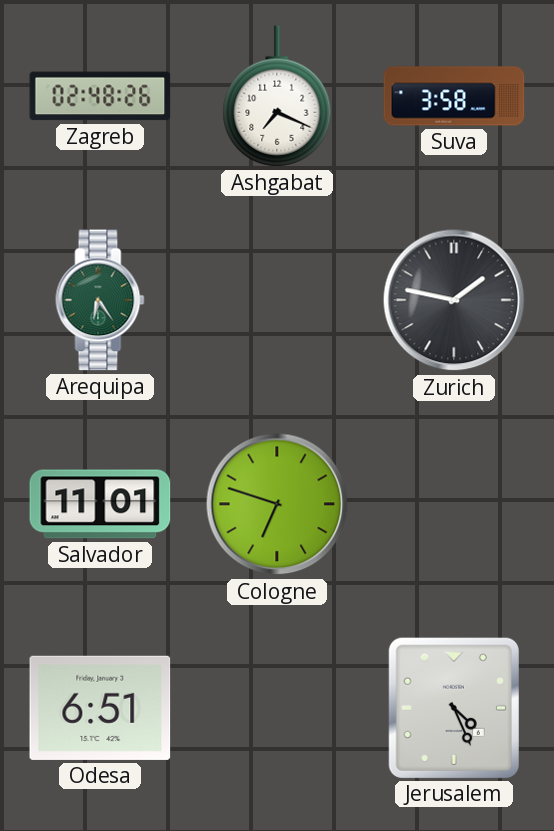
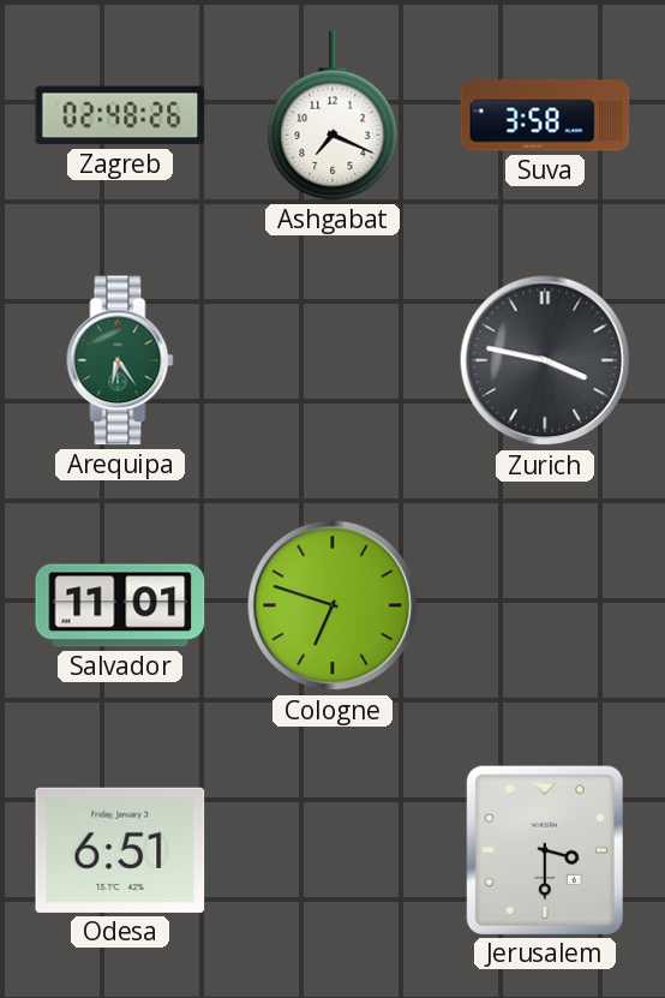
Zurich: 1:47 -> 3:47
Jerusalem: 4:26 -> 3:30
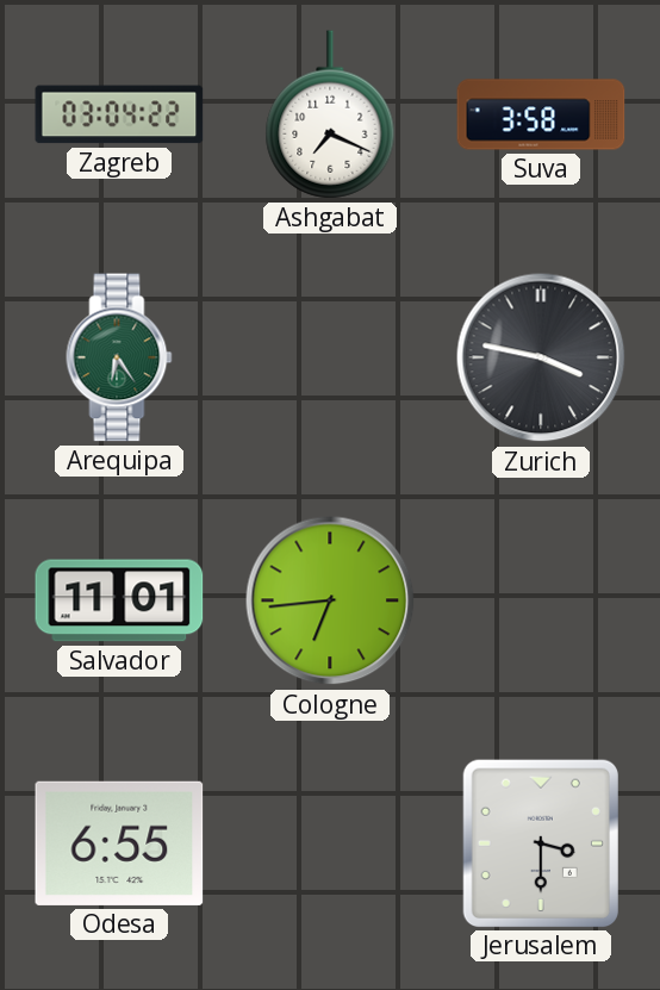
Zagreb: 02:48 -> 03:04
Cologne: 6:48 -> 6:44
Odesa: 6:51 -> 6:55
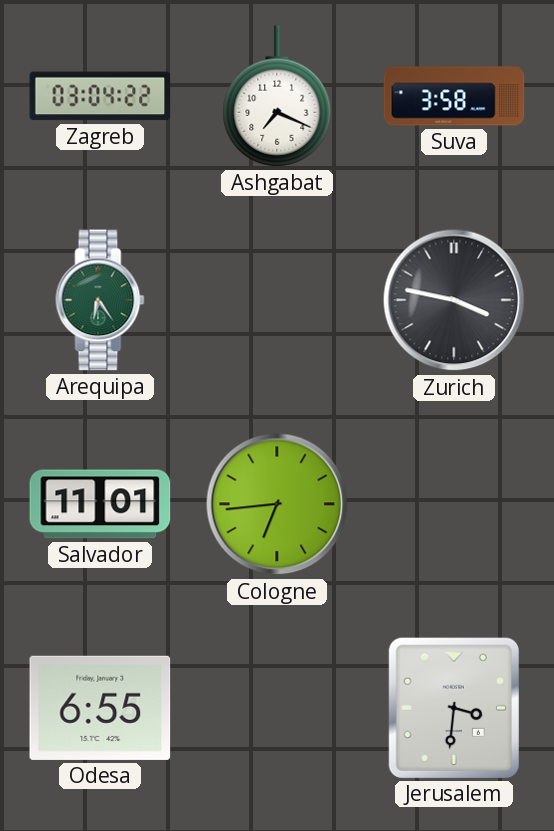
Jerusalem: 3:30 -> 3:31
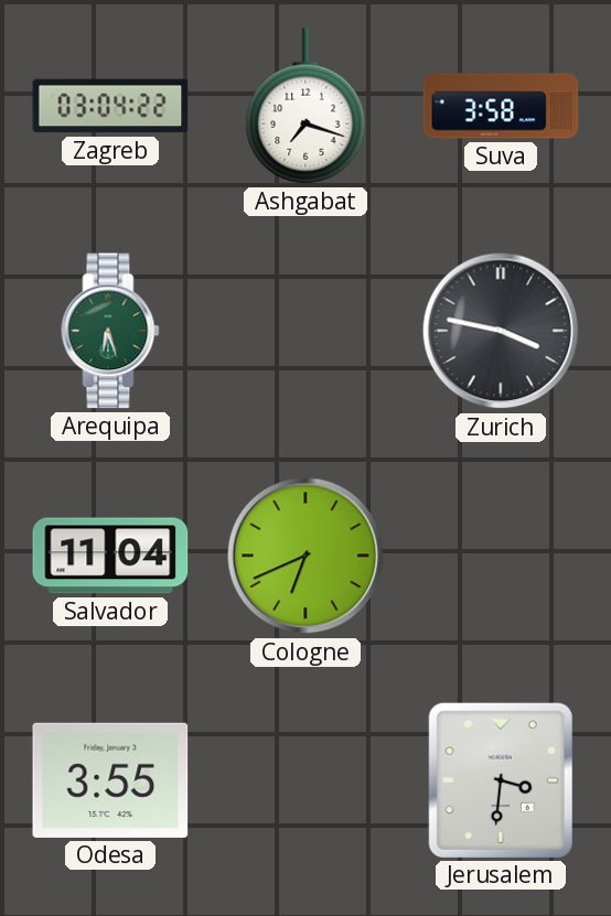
Ashgabat: 7:19 -> 7:18
Arequipa: 6:24 -> 6:27
Salvador: 11:01 -> 11:04
Cologne: 6:44 -> 6:41
Odesa: 6:55 -> 3:55
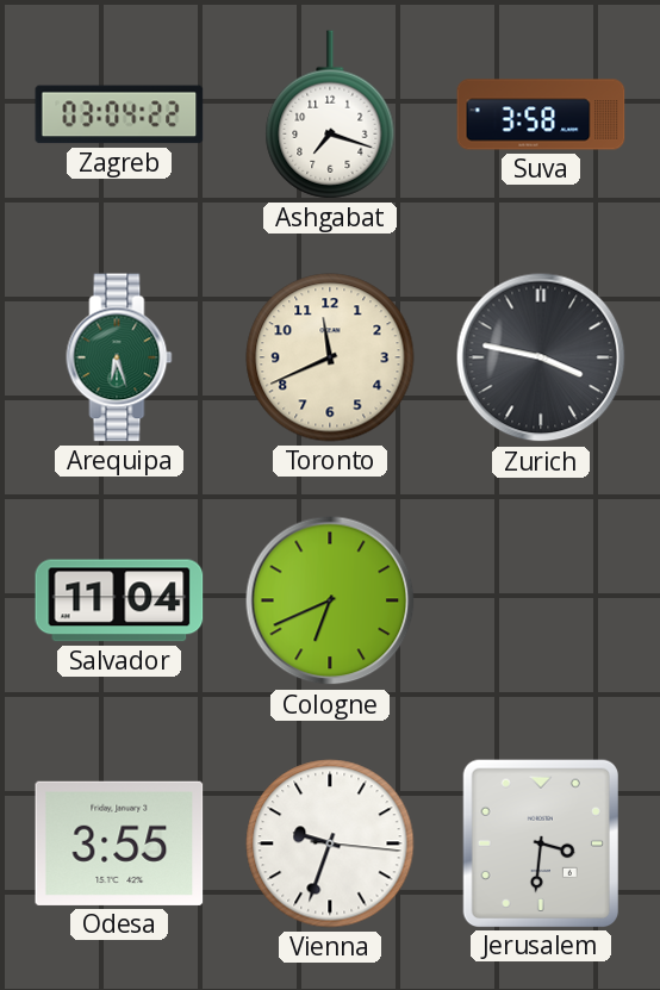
Toronto: none -> 11:41
Vienna: none -> 9:33
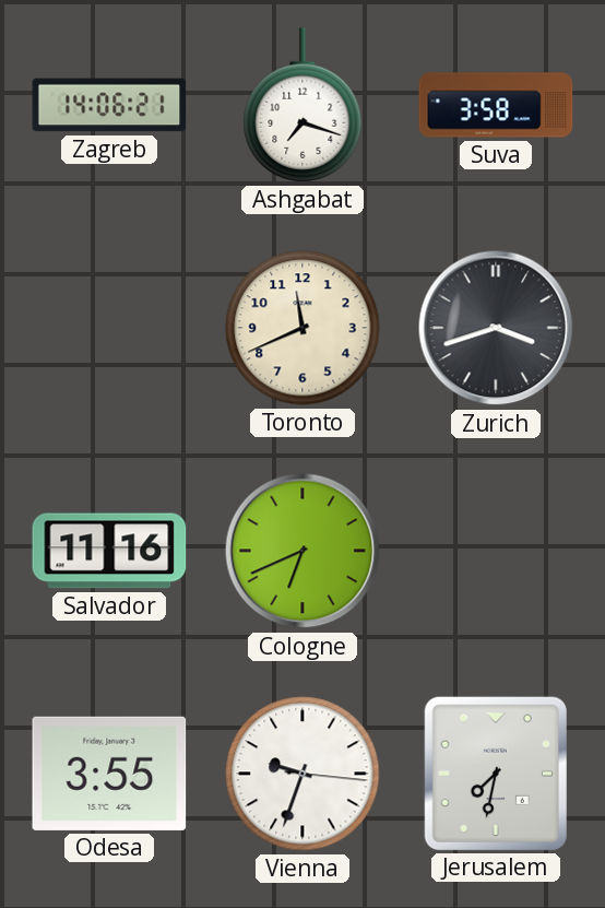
Zagreb: 03:04 -> 14:06
Arequipa: 6:27 -> none
Zurich: 3:47 -> 3:42
Salvador: 11:04 -> 11:16
Jerusalem: 3:31 -> 7:32
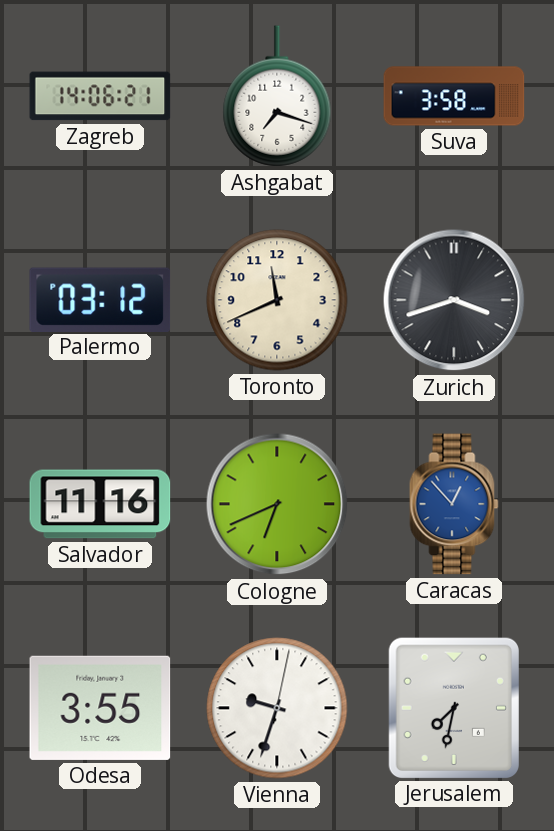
Palermo: none -> 03:12
Caracas: none -> 12:53
Vienna: 9:33:16 -> 9:33:02
